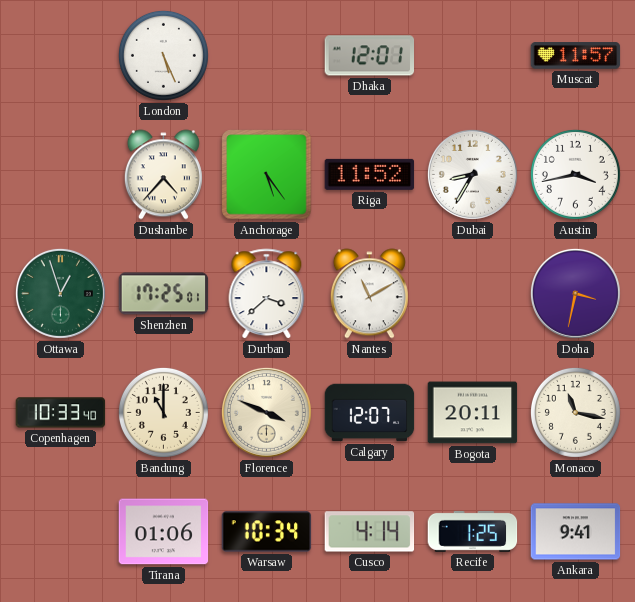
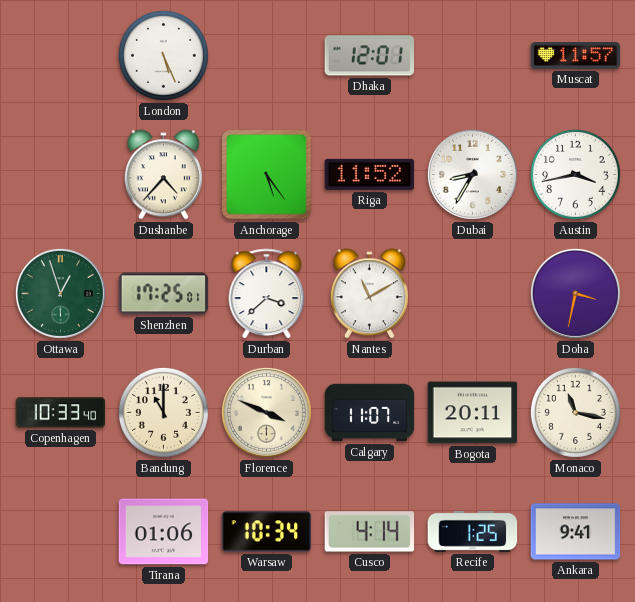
Calgary: 12:07 -> 11:07
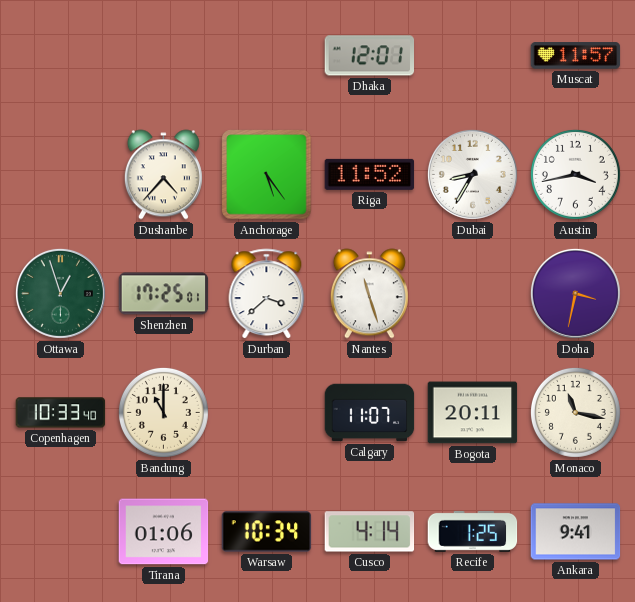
London: 5:26 -> none
Nantes: 11:10 -> 11:27
Florence: 3:49 -> none
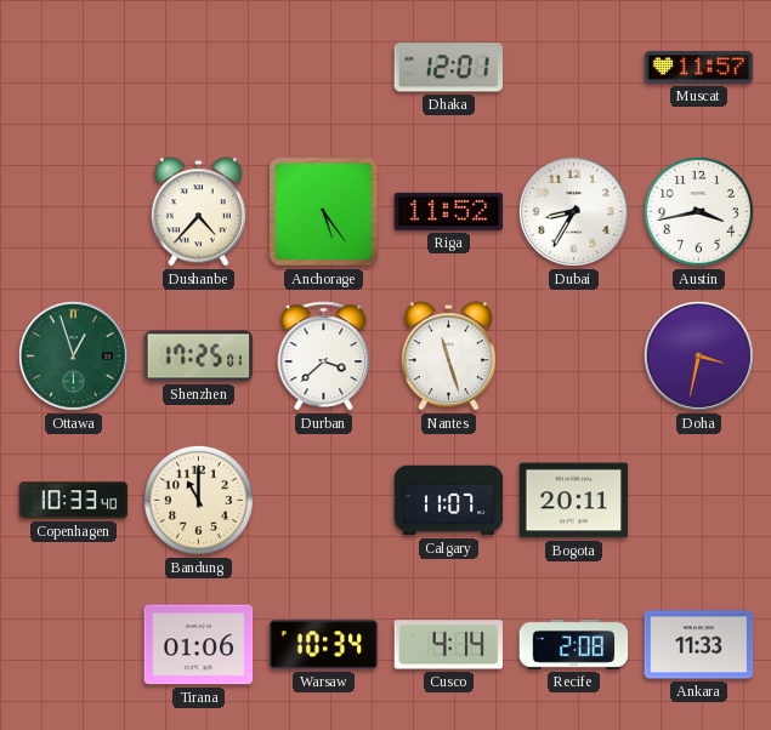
Monaco: 11:17 -> none
Recife: 1:25 -> 2:08
Ankara: 9:41 -> 11:33
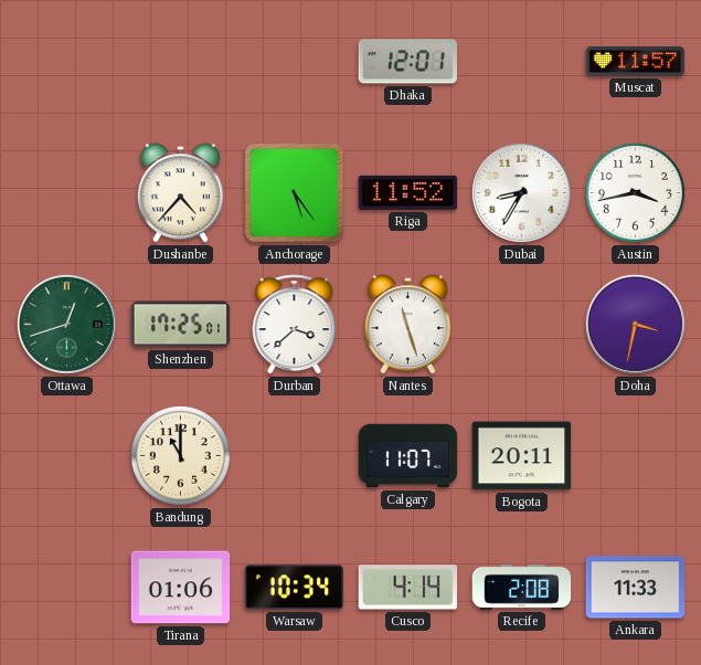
Ottawa: 12:57 -> 12:42
Copenhagen: 10:33 -> none
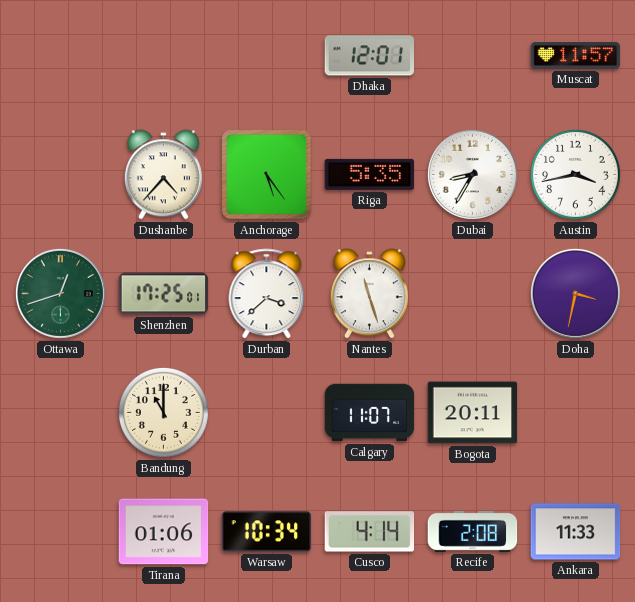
Riga: 11:52 -> 5:35
